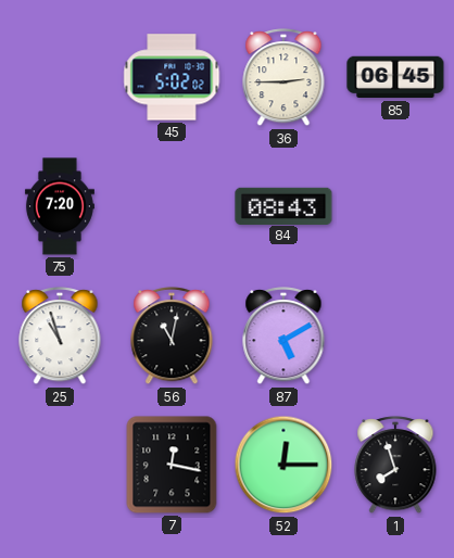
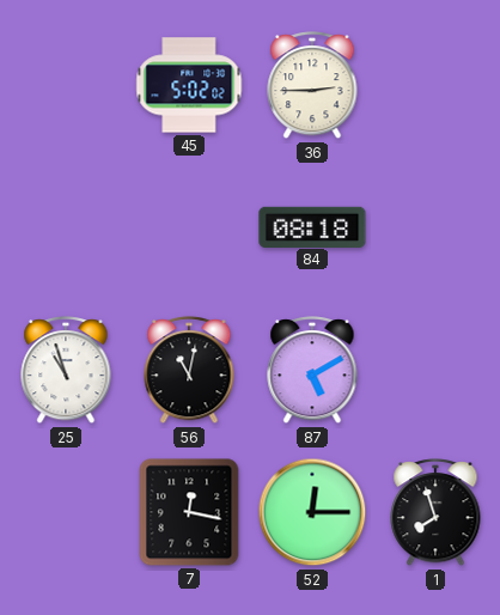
85: 06:45 -> none
75: 7:20 -> none
84: 08:43 -> 08:18
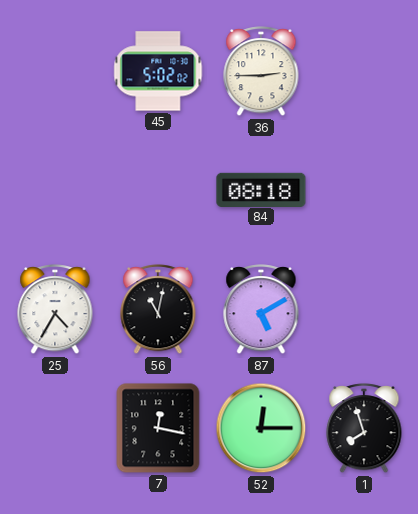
25: 10:57 -> 4:35
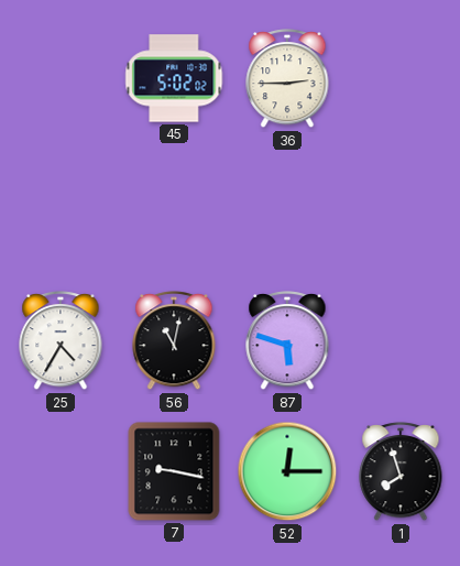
84: 08:18 -> none
87: 5:10 -> 5:48
7: 12:17 -> 9:17
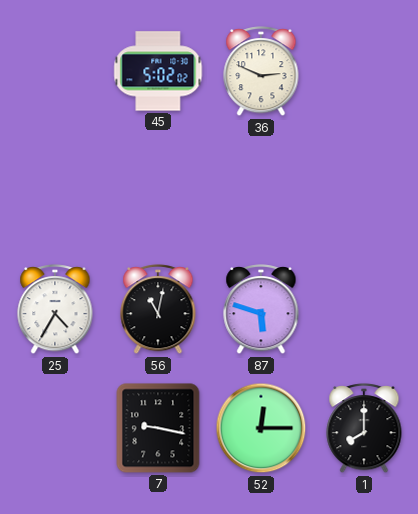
36: 2:45 -> 2:49
1: 7:57 -> 8:00
